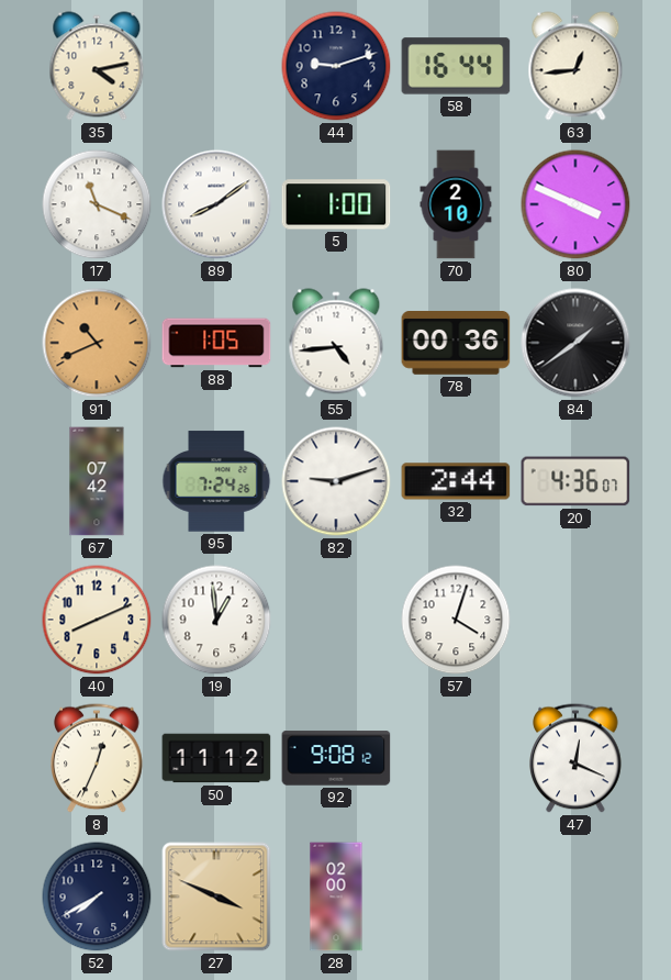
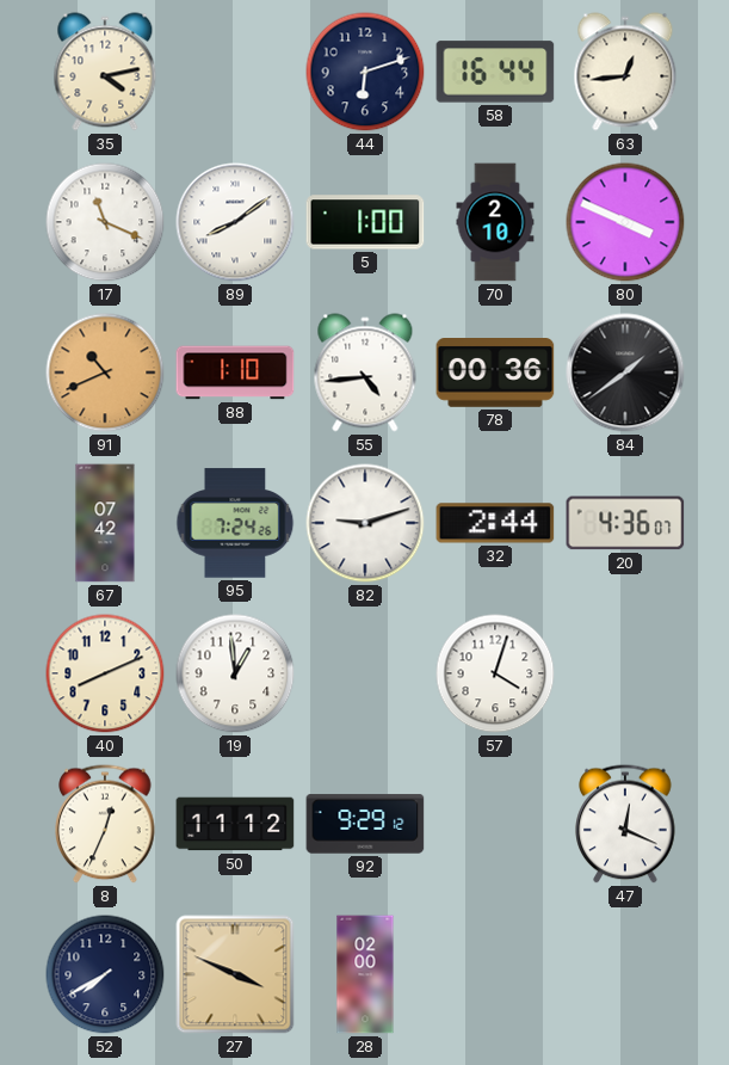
44: 9:12 -> 6:12
88: 1:05 -> 1:10
92: 9:08 -> 9:29
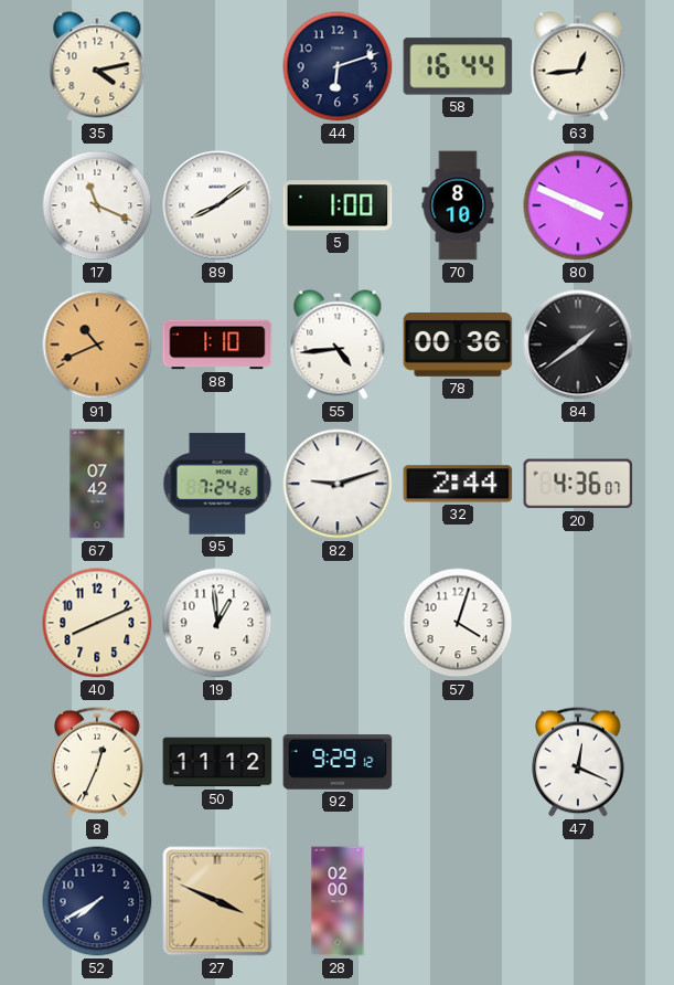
70: 2:10 -> 8:10
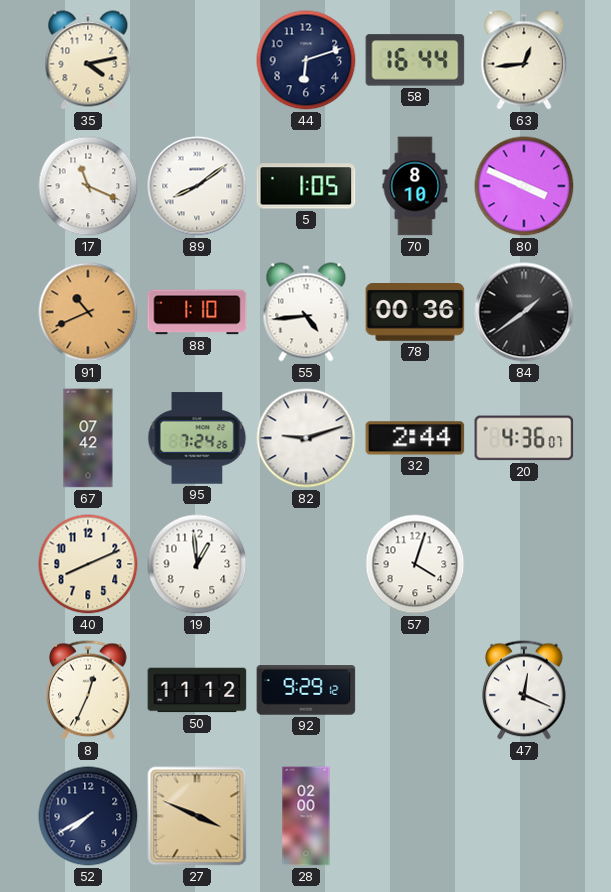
5: 1:00 -> 1:05
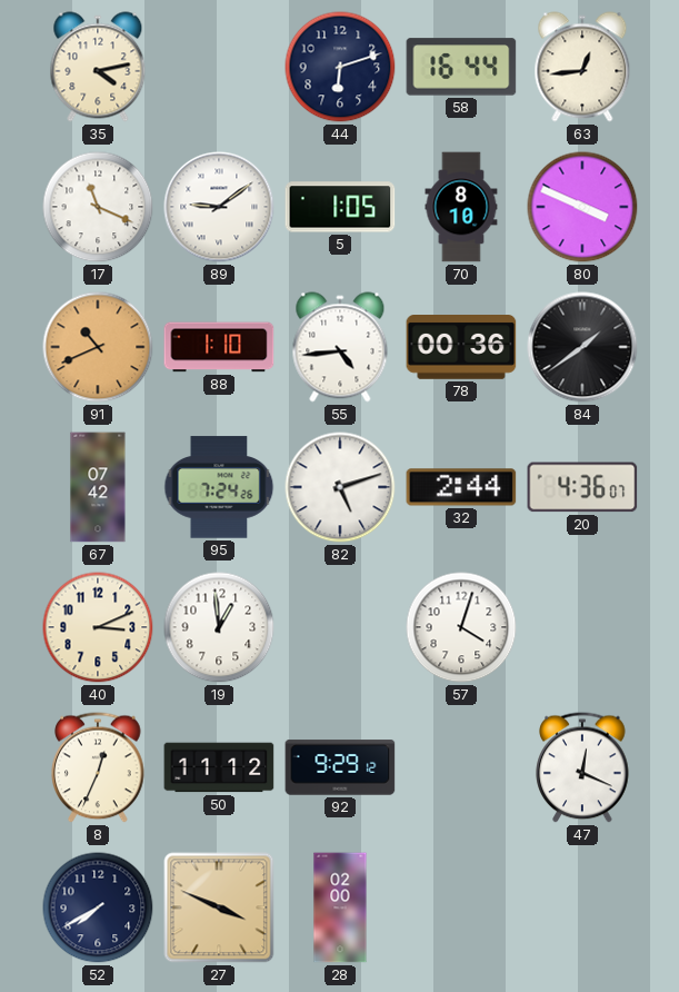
89: 8:09 -> 9:09
82: 9:12 -> 5:12
40: 8:11 -> 3:11
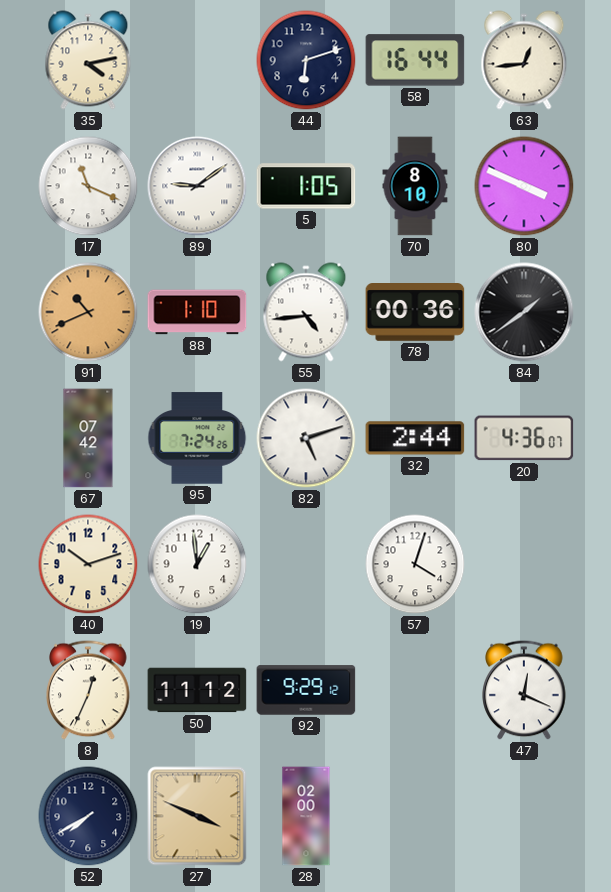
40: 3:11 -> 10:12
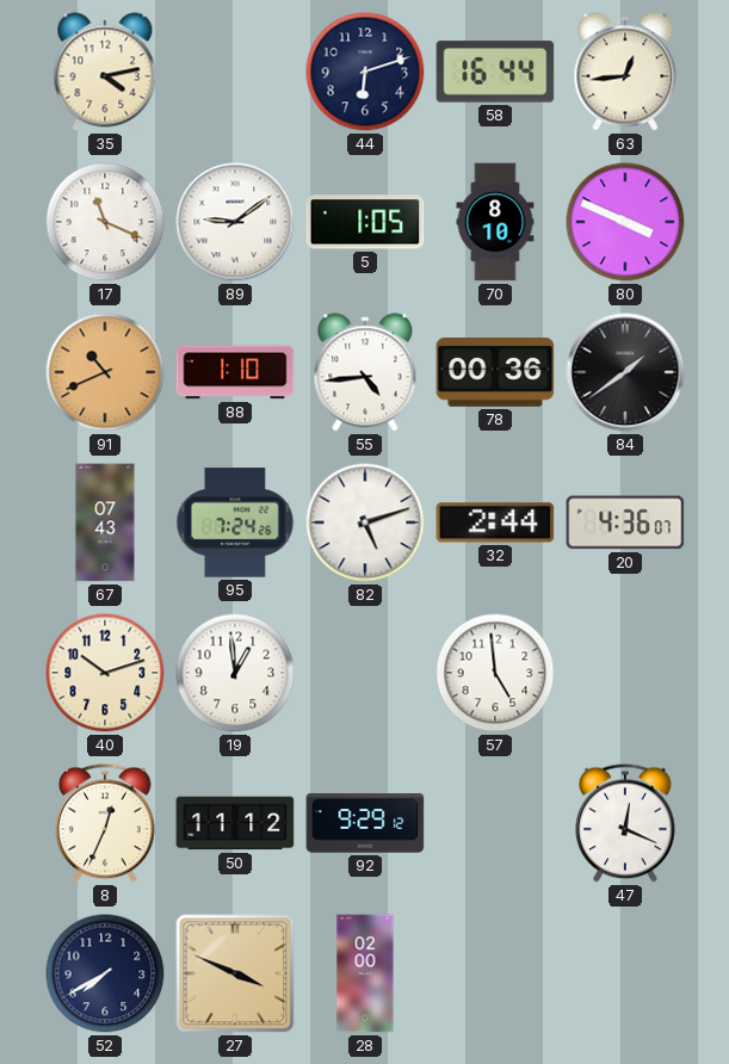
67: 07:42 -> 07:43
57: 4:03 -> 4:59
